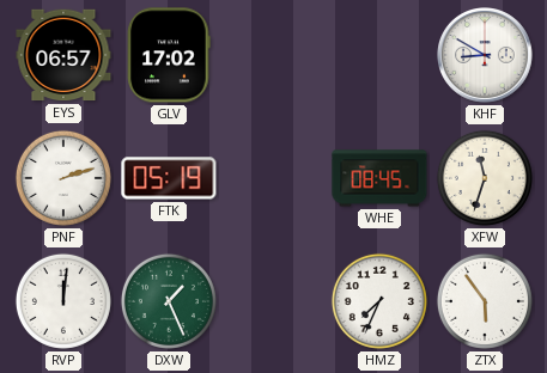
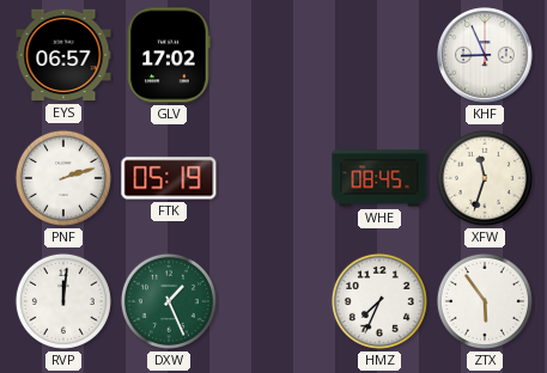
KHF: 8:50 -> 8:56
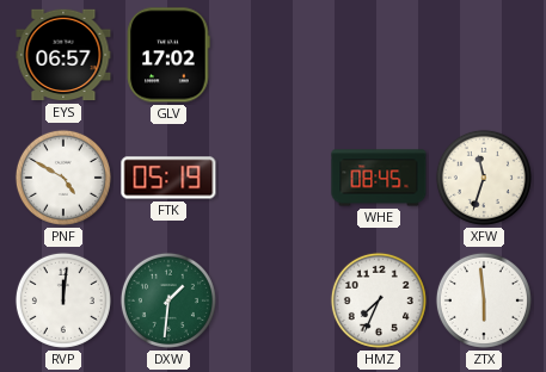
KHF: 8:56 -> none
PNF: 2:12 -> 4:50
DXW: 1:26 -> 1:31
ZTX: 5:54 -> 5:59
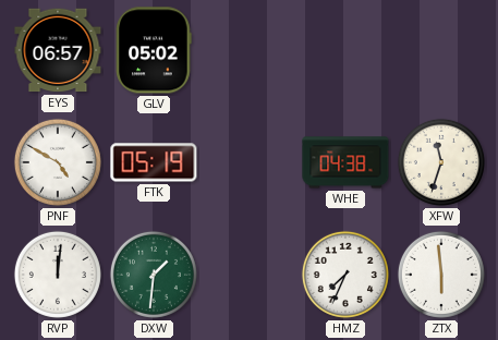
GLV: 17:02 -> 05:02
WHE: 08:45 -> 04:38
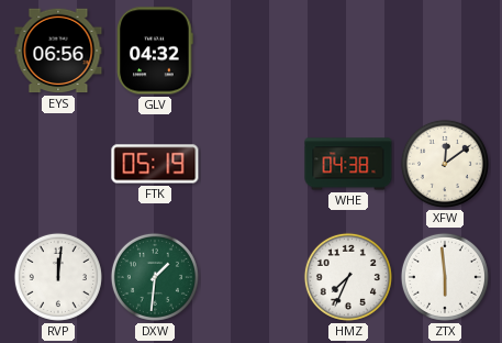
EYS: 06:57 -> 06:56
GLV: 05:02 -> 04:32
PNF: 4:50 -> none
XFW: 11:33 -> 12:09
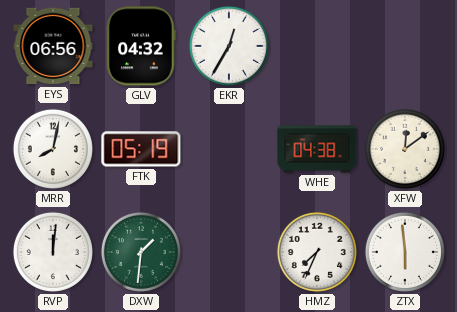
EKR: none -> 12:35
MRR: none -> 8:02
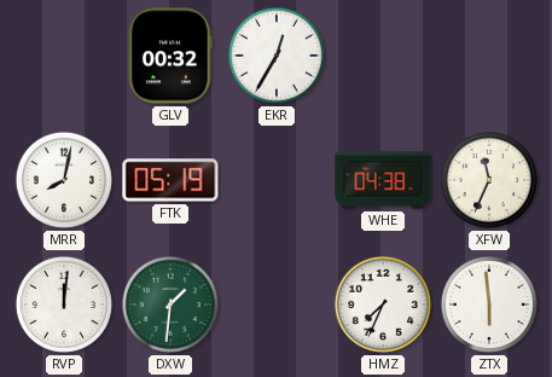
EYS: 06:56 -> none
GLV: 04:32 -> 00:32
XFW: 12:09 -> 11:34
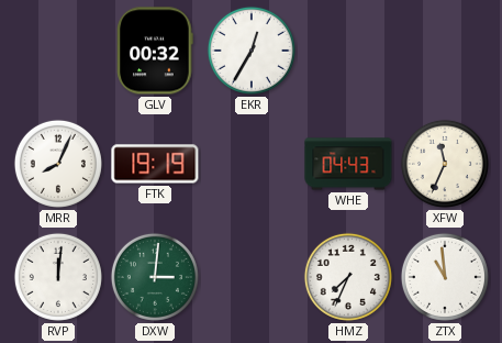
MRR: 8:02 -> 8:04
FTK: 05:19 -> 19:19
WHE: 04:38 -> 04:43
DXW: 1:31 -> 3:01
ZTX: 5:59 -> 10:59
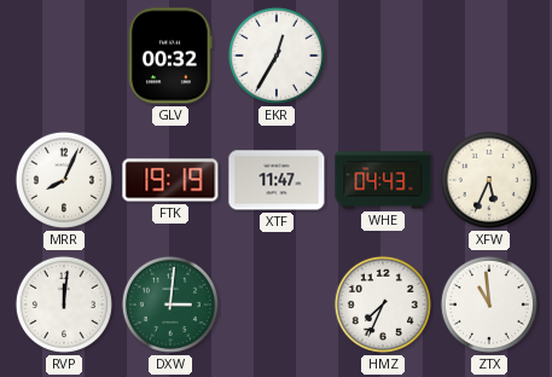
XTF: none -> 11:47
XFW: 11:34 -> 5:34
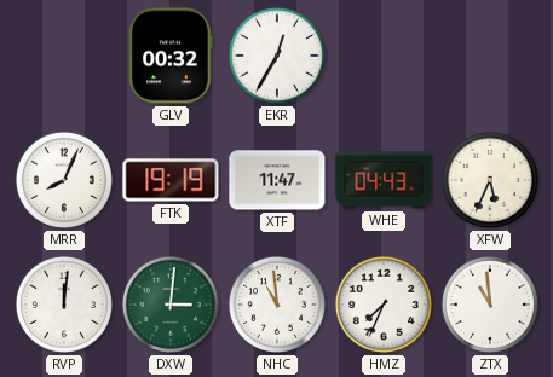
NHC: none -> 10:59
